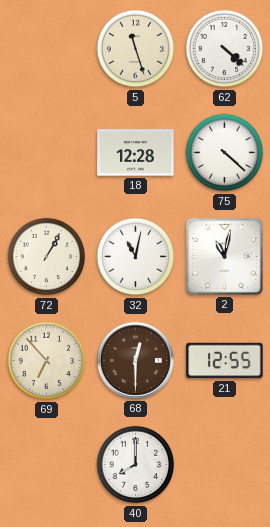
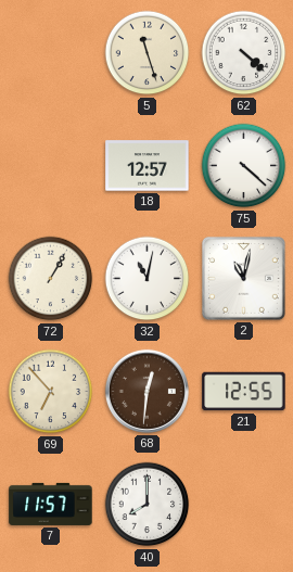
18: 12:28 -> 12:57
68: 12:30 -> 12:31
7: none -> 11:57
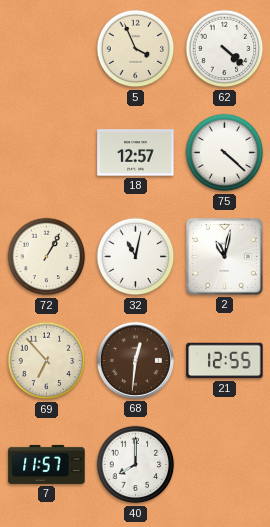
5: 11:27 -> 3:56
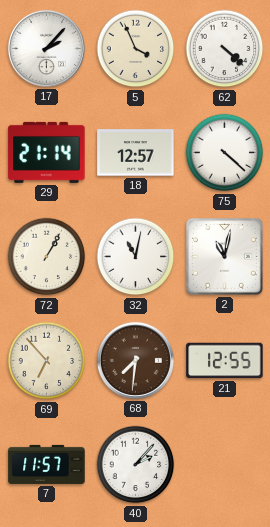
17: none -> 2:07
29: none -> 21:14
68: 12:31 -> 7:31
40: 8:00 -> 2:07
